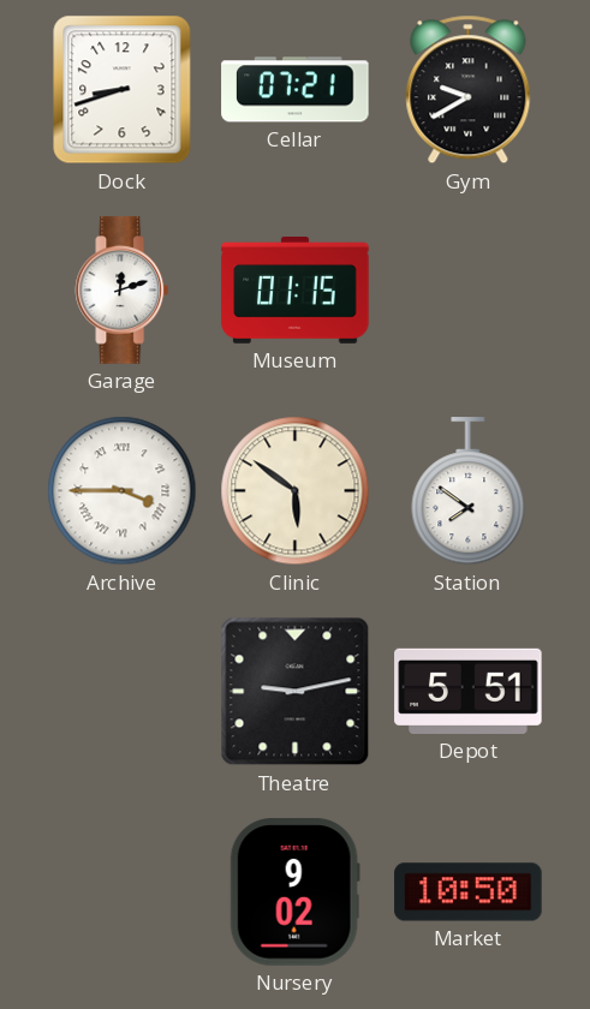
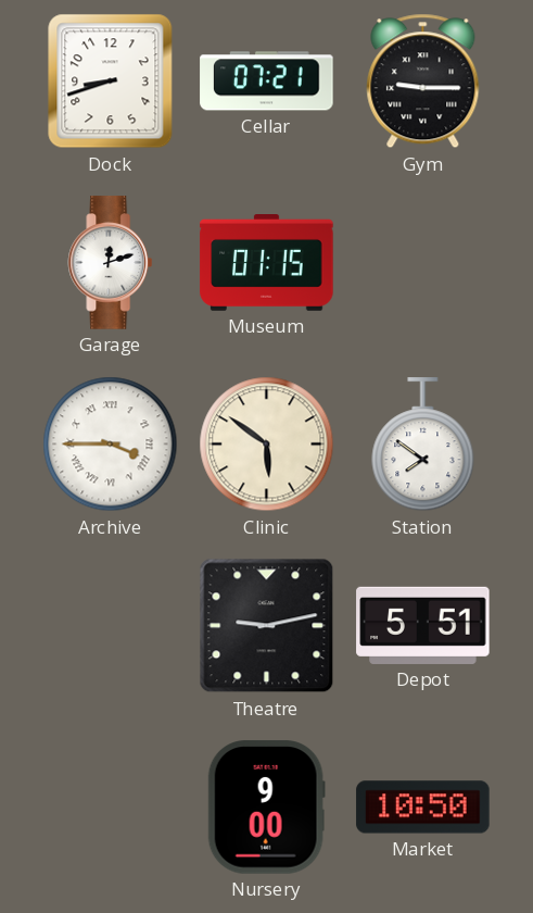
Gym: 9:40 -> 9:15
Nursery: 9:02 -> 9:00
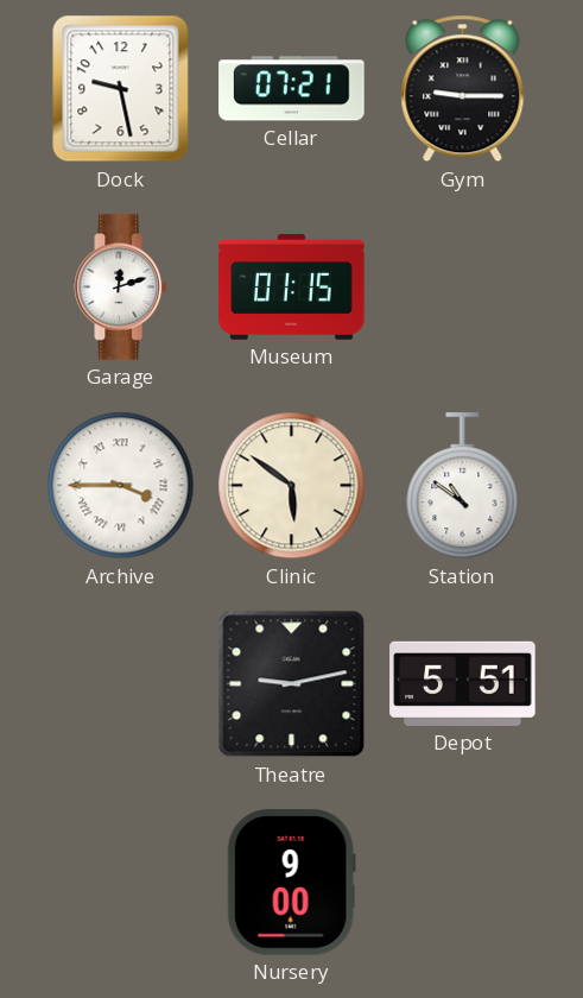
Dock: 8:42 -> 9:28
Station: 7:51 -> 10:51
Market: 10:50 -> none
